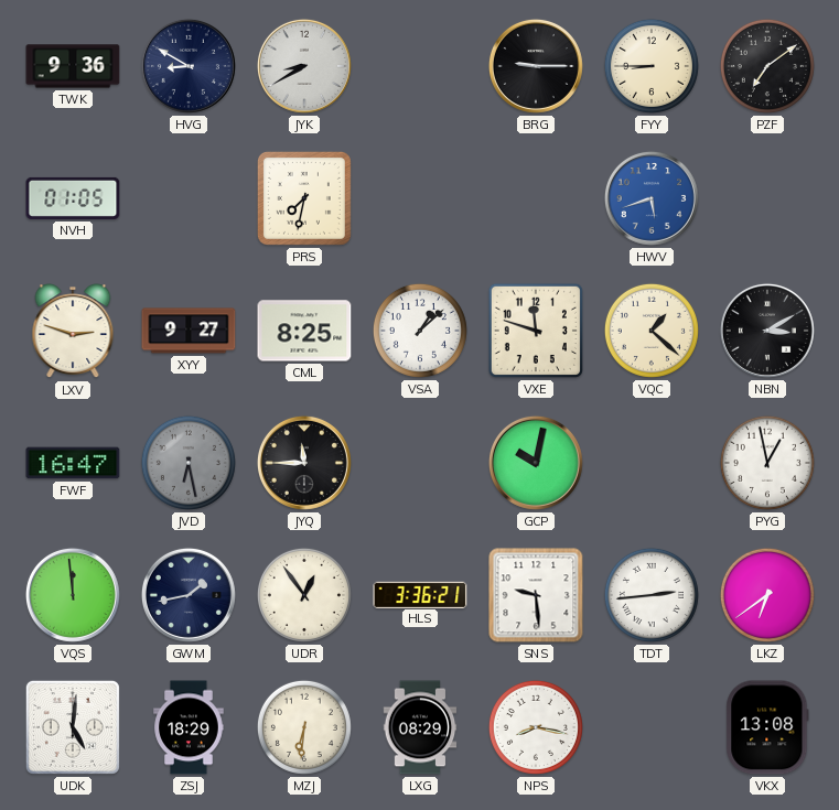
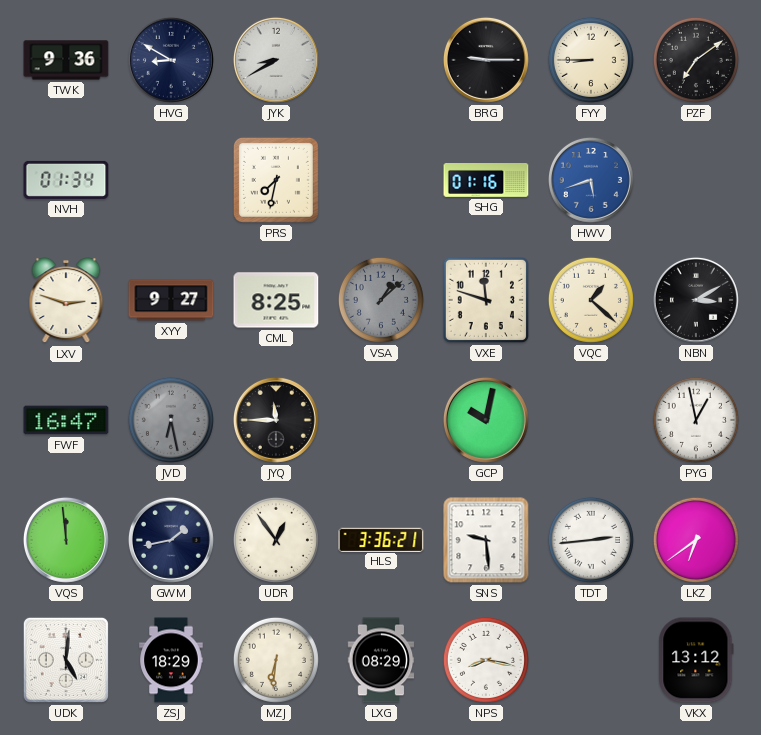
NVH: 01:05 -> 01:34
SHG: none -> 01:16
VSA dial: white -> grey
VKX: 13:08 -> 13:12
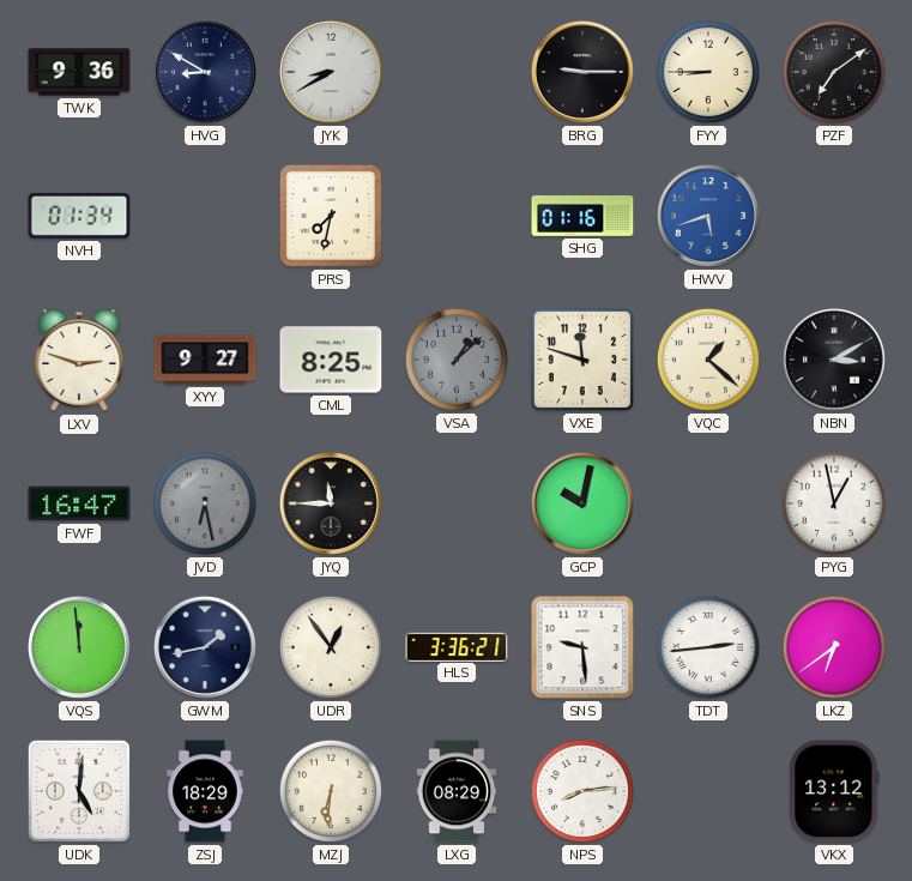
NPS: 8:17 -> 8:14
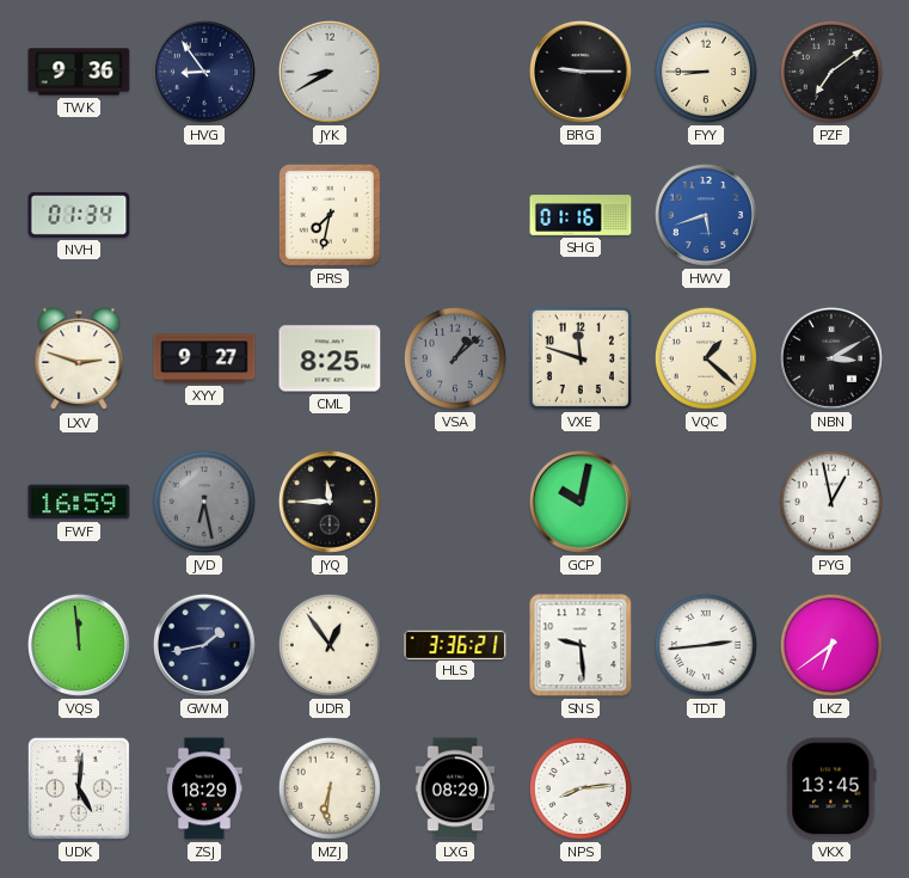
HVG: 8:50 -> 8:54
FWF: 16:47 -> 16:59
VKX: 13:12 -> 13:45
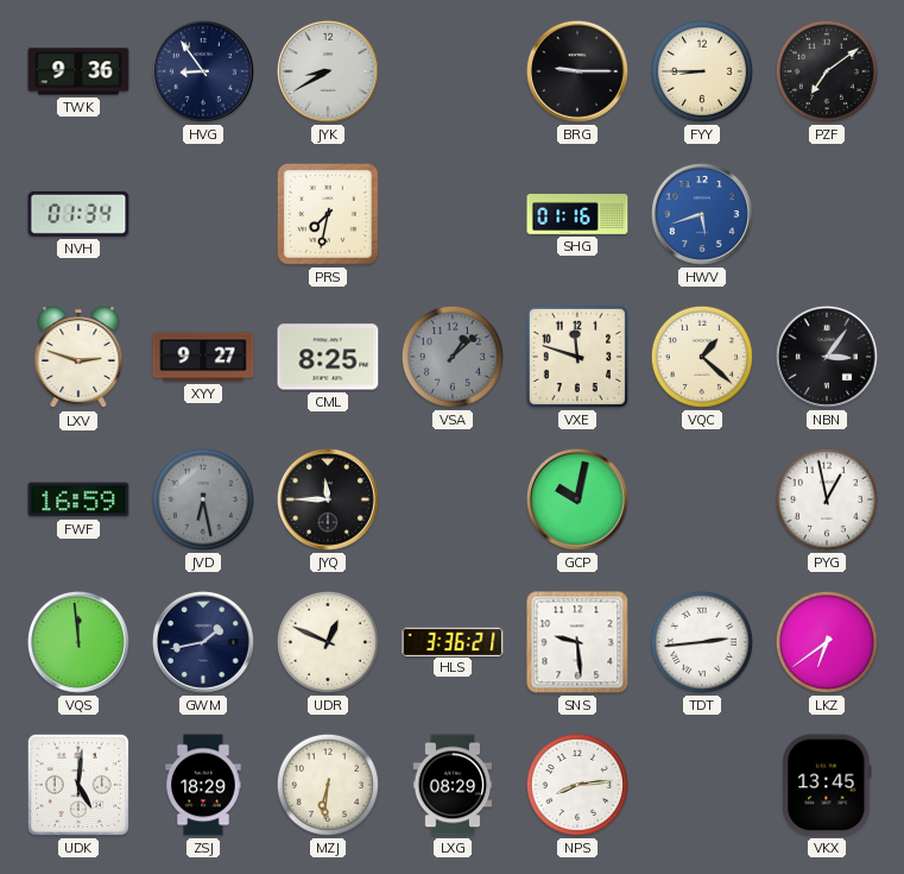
NBN: 3:10 -> 3:06
UDR: 12:54 -> 12:49
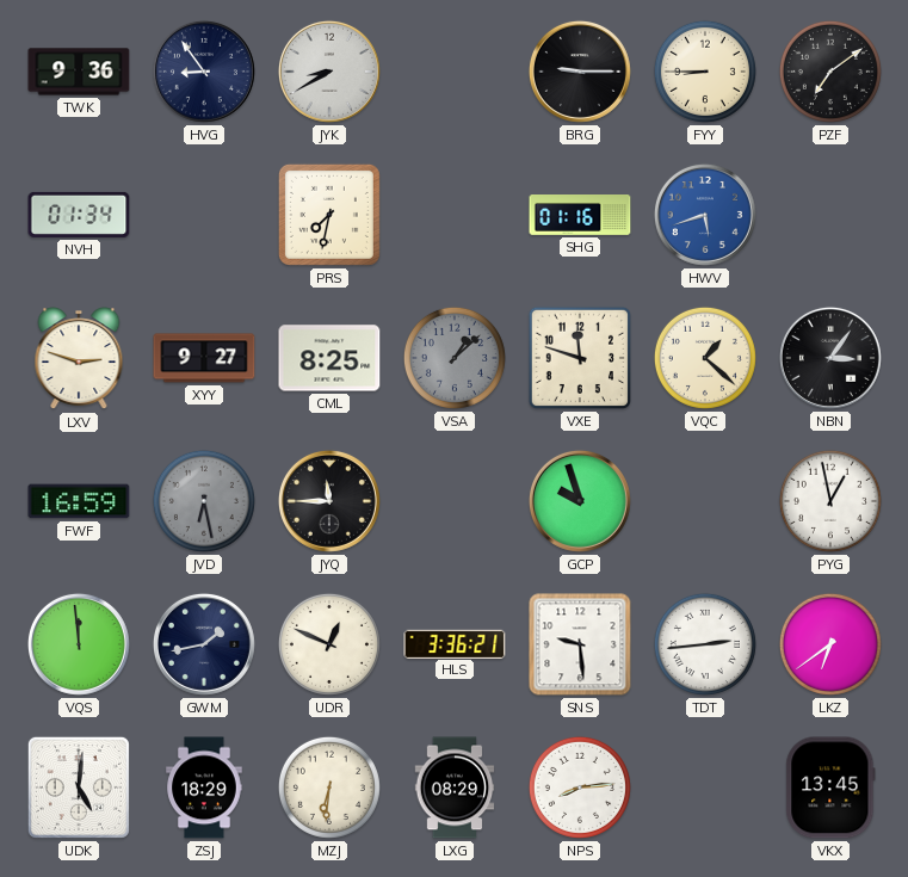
GCP: 10:02 -> 9:57
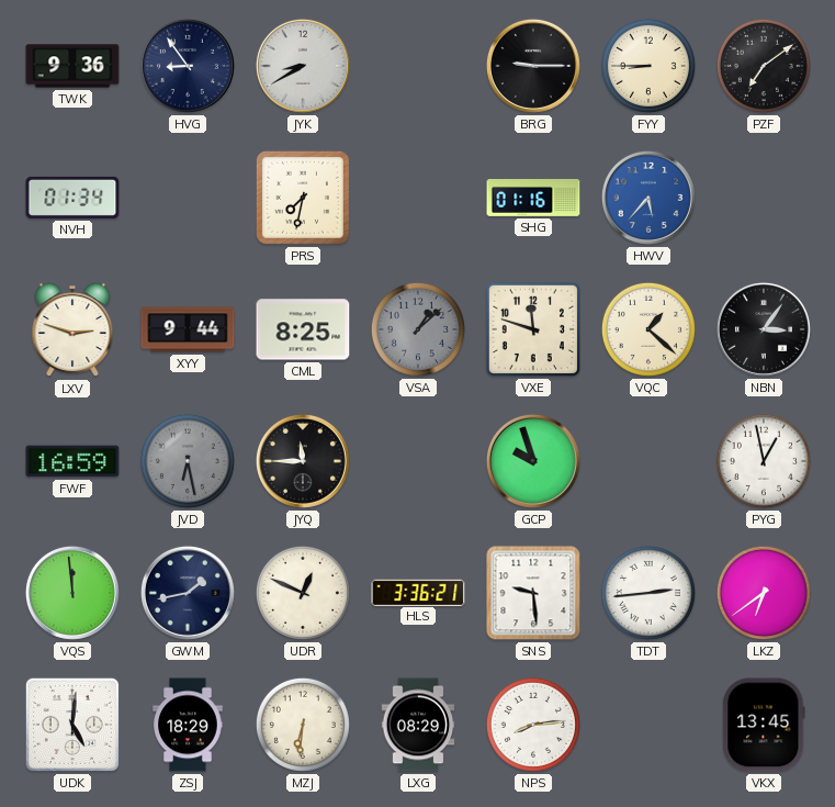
HWV: 5:42 -> 5:37
XYY: 9:27 -> 9:44
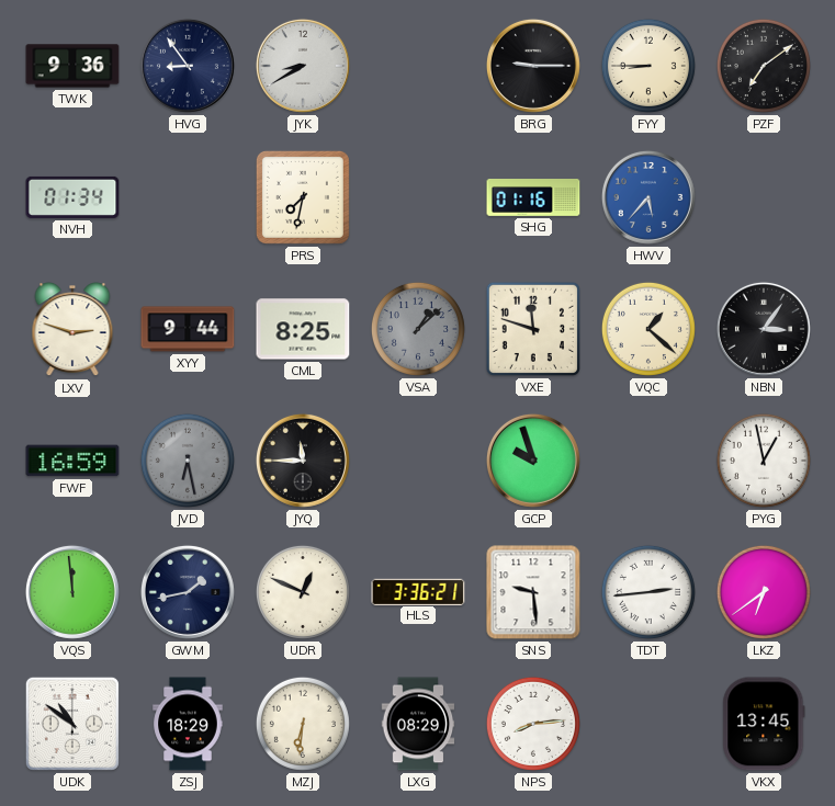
UDK: 5:01 -> 10:51
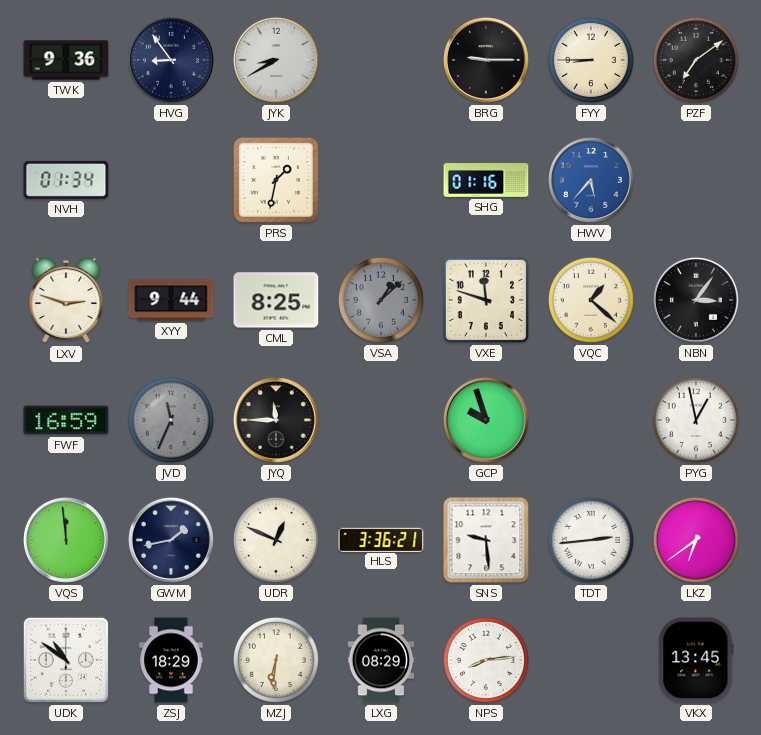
PRS: 7:32 -> 1:32
JVD: 6:28 -> 11:34
